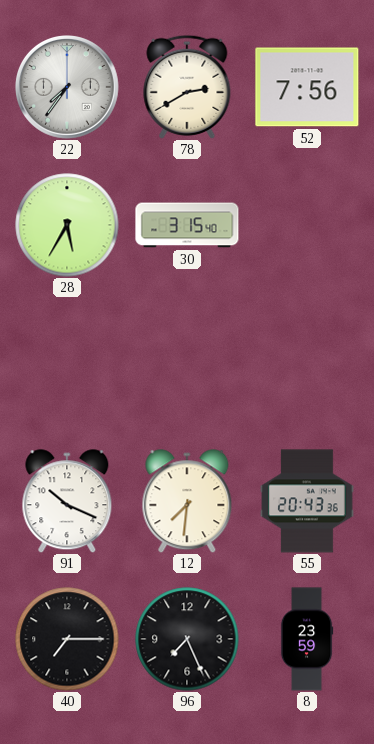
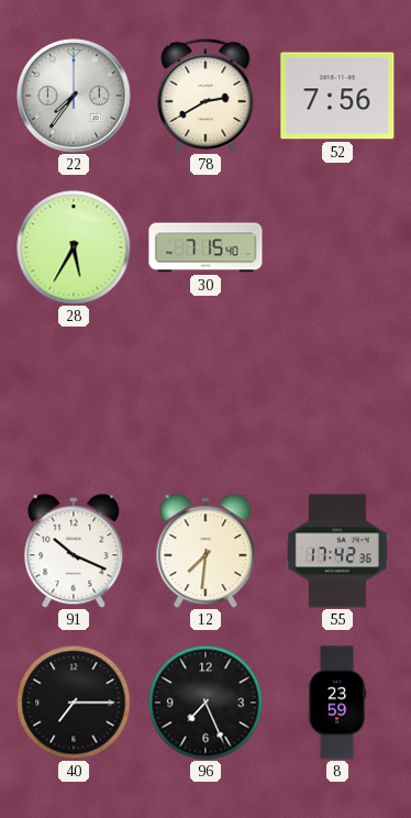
30: 3:15 -> 7:15
55: 20:43 -> 17:42
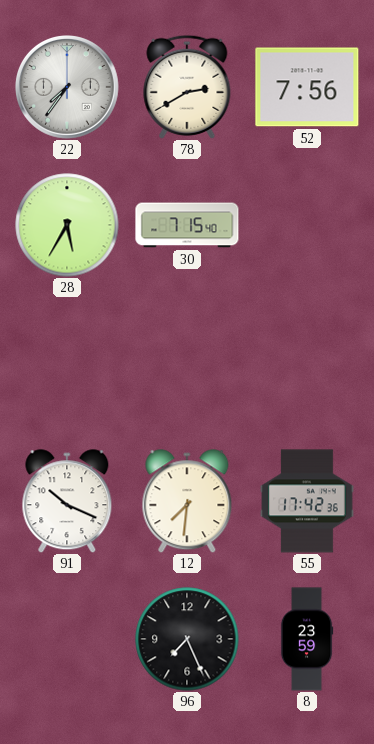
40: 7:15 -> none
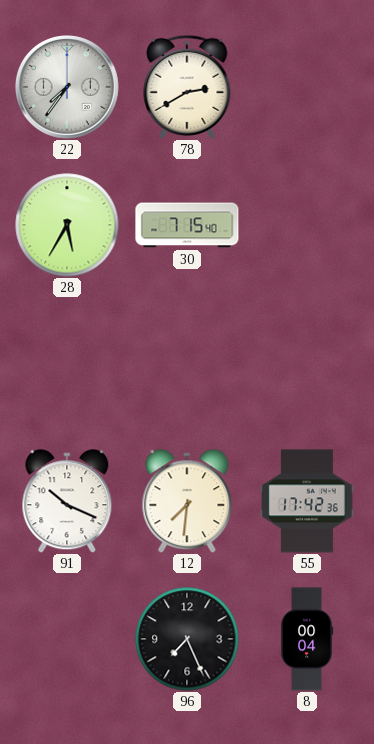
52: 7:56 -> none
8: 23:59 -> 00:04
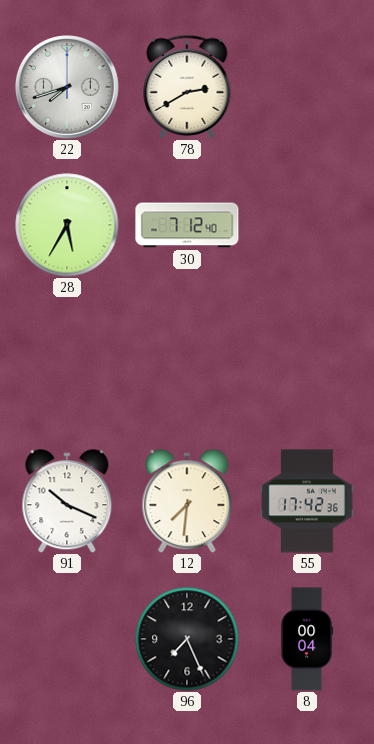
22: 7:36 -> 7:42
30: 7:15 -> 7:12
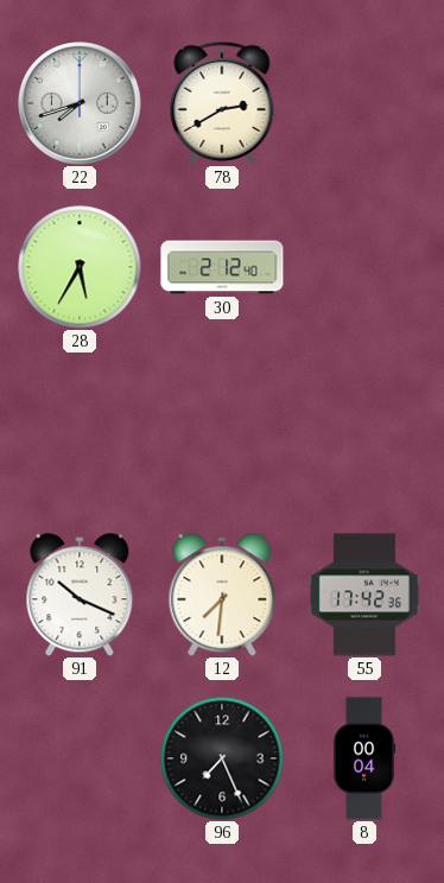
30: 7:12 -> 2:12
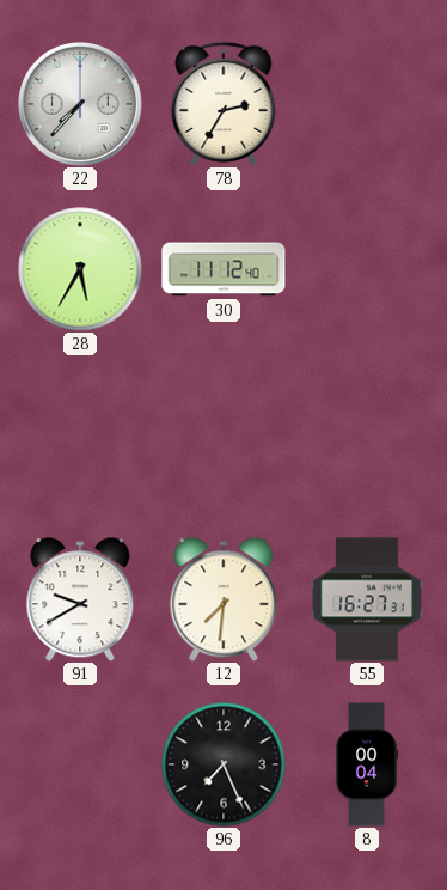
22: 7:42 -> 7:37
78: 2:40 -> 2:35
30: 2:12 -> 11:12
91: 10:19 -> 9:40
55: 17:42 -> 16:27
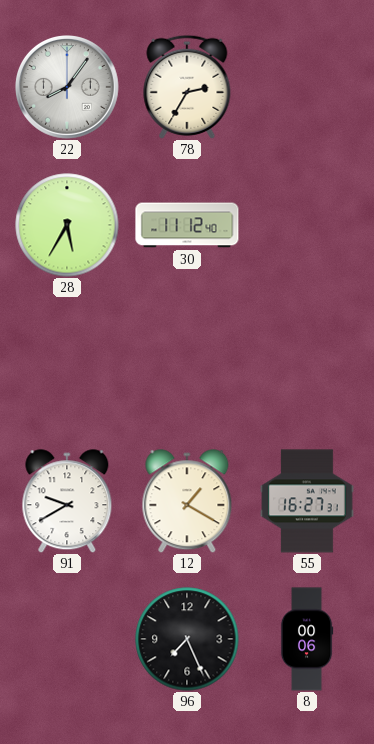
22: 7:37 -> 8:06
12: 7:31 -> 1:20
8: 00:04 -> 00:06
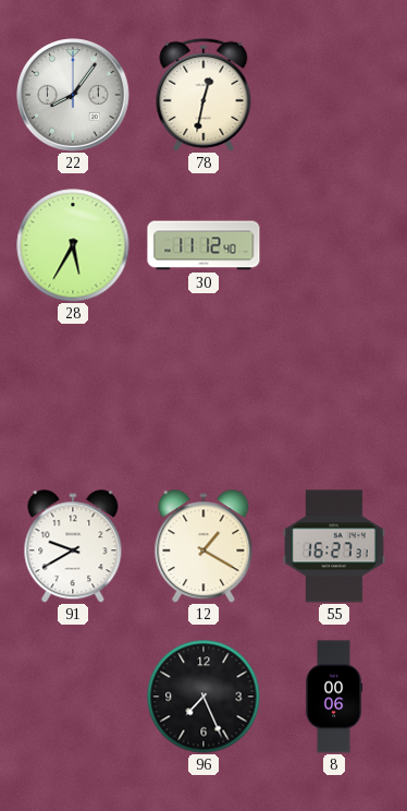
78: 2:35 -> 12:32
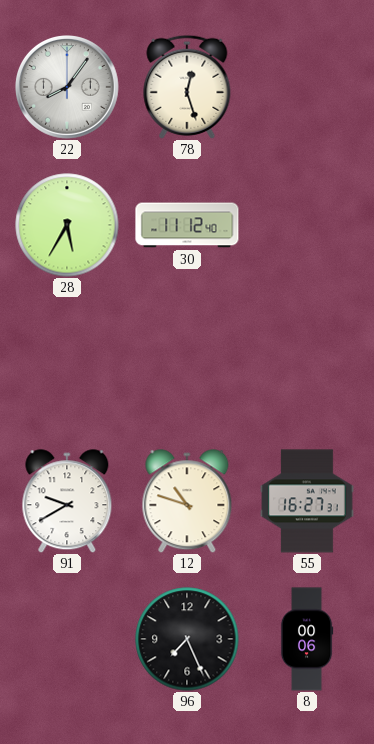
78: 12:32 -> 12:27
12: 1:20 -> 10:48
